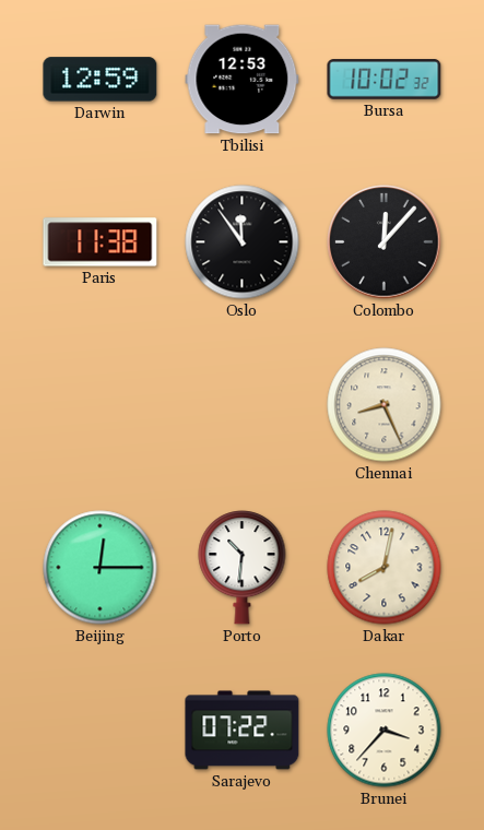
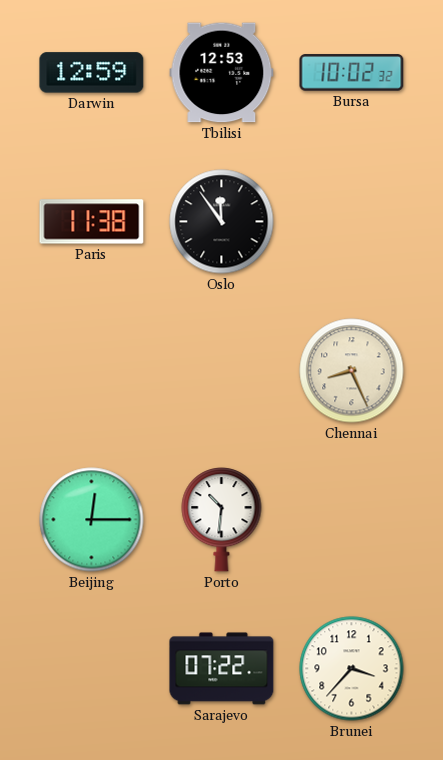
Colombo: 12:07 -> none
Dakar: 8:02 -> none
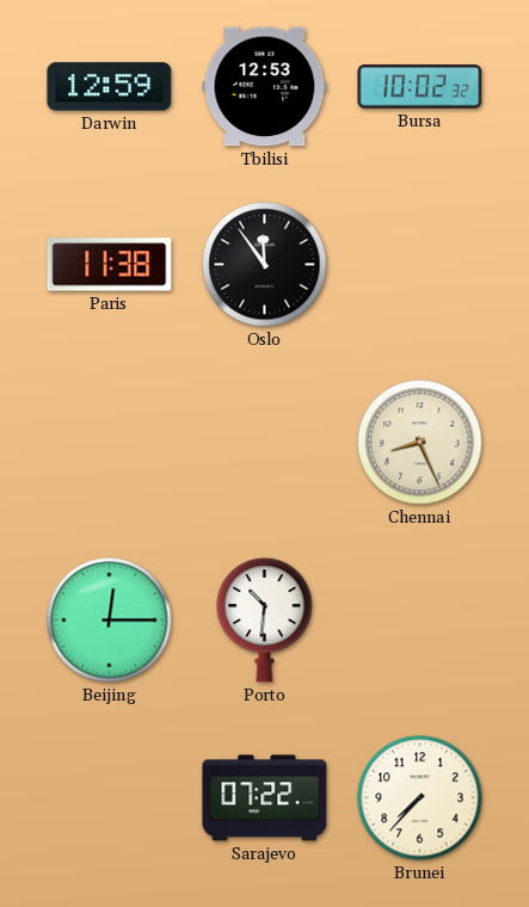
Brunei: 3:37 -> 7:37
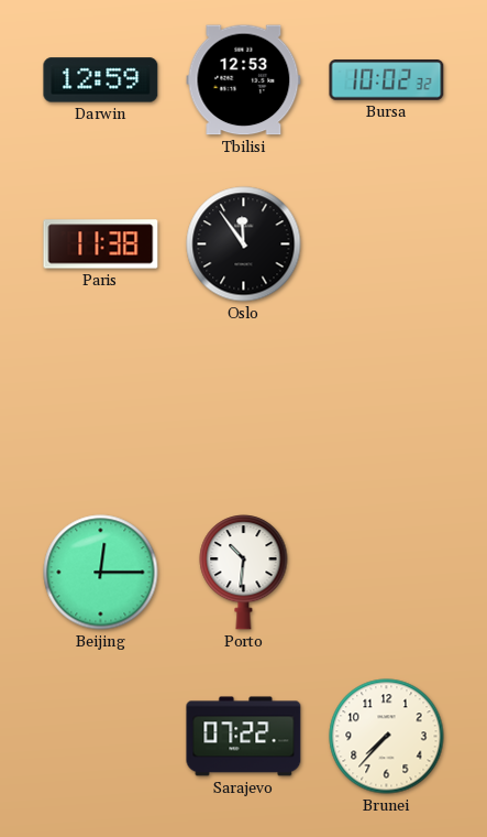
Chennai: 8:26 -> none
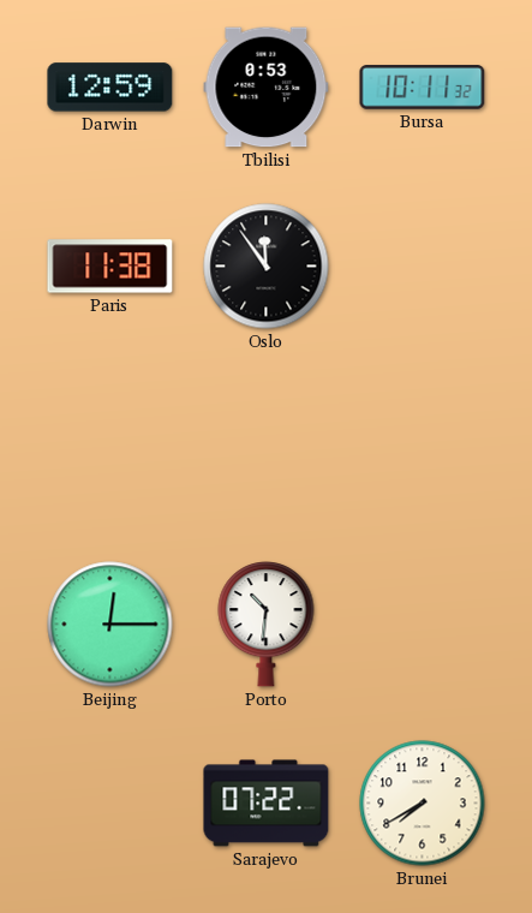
Tbilisi: 12:53 -> 0:53
Bursa: 10:02 -> 10:11
Brunei: 7:37 -> 7:40
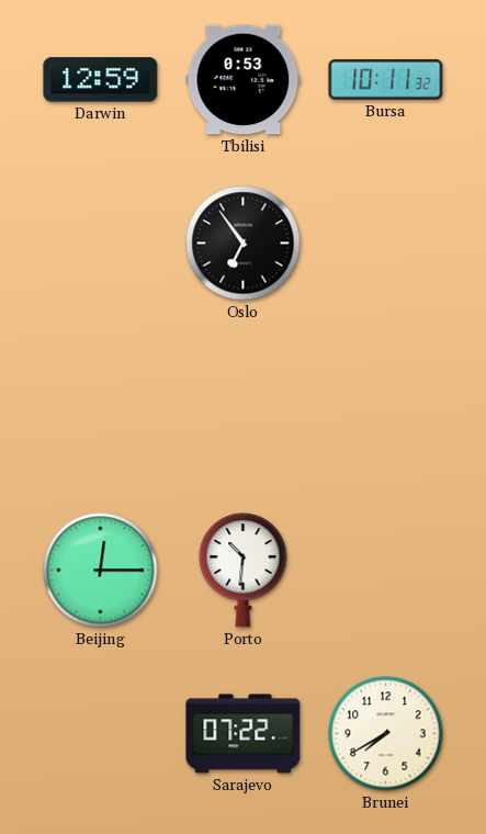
Paris: 11:38 -> none
Oslo: 11:54 -> 6:54
